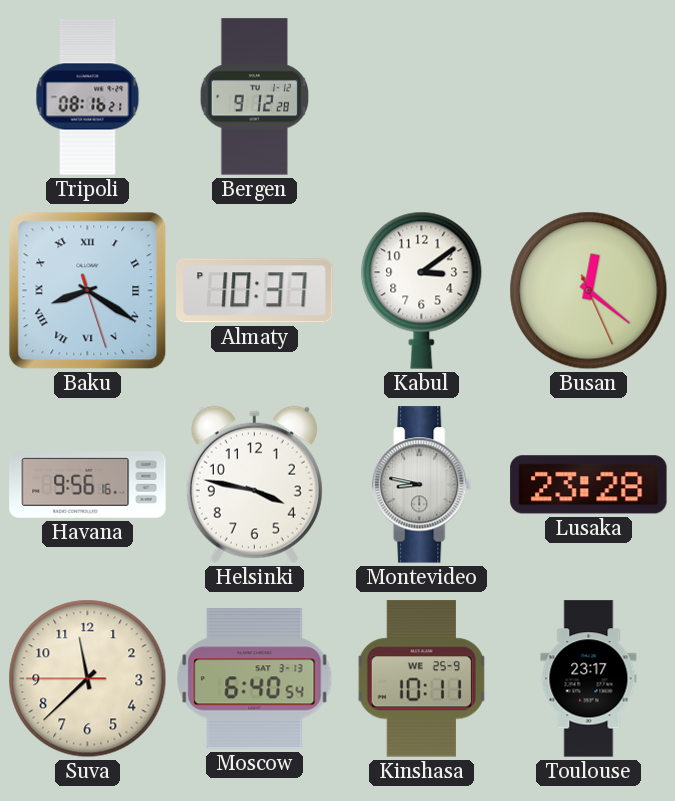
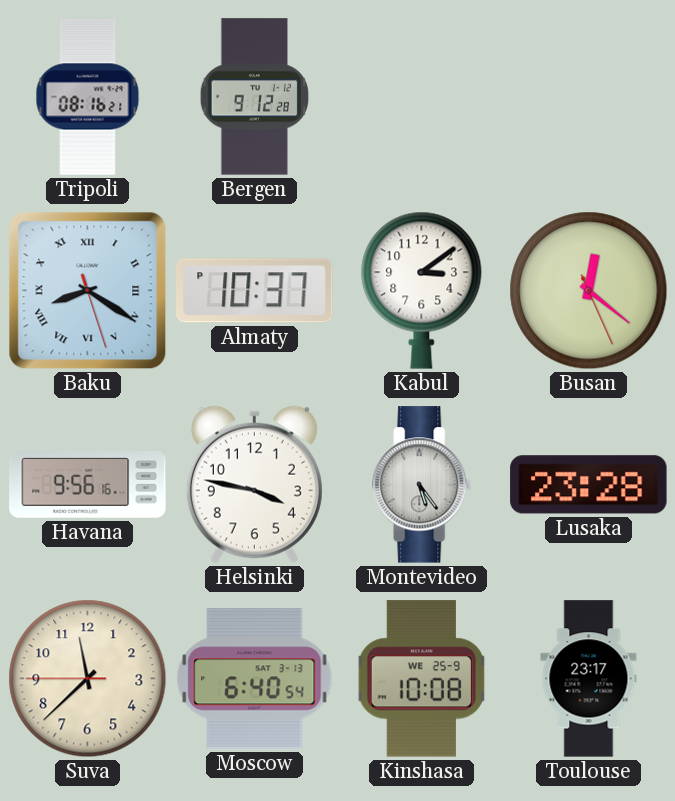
Montevideo: 8:47 -> 5:24
Kinshasa: 10:11 -> 10:08
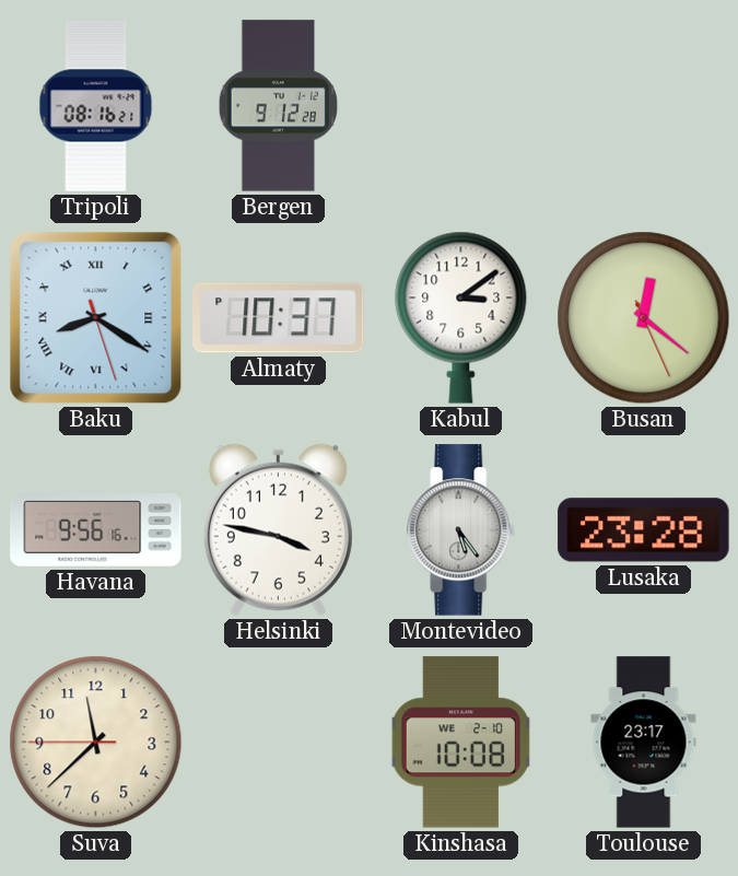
Moscow: 6:40 -> none
Kinshasa date: WE 25-9 -> WE 2-10
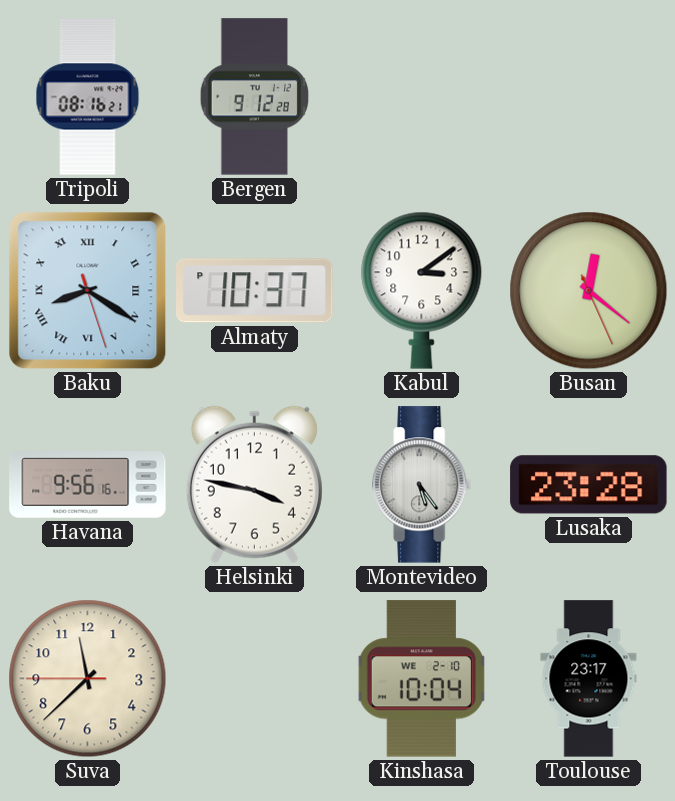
Kinshasa: 10:08 -> 10:04
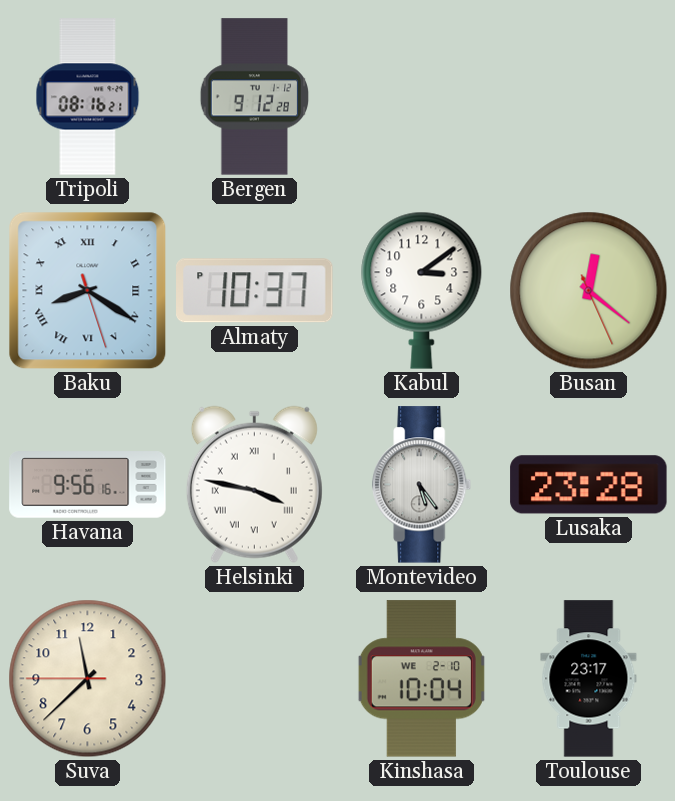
Helsinki numerals: Arabic -> Roman
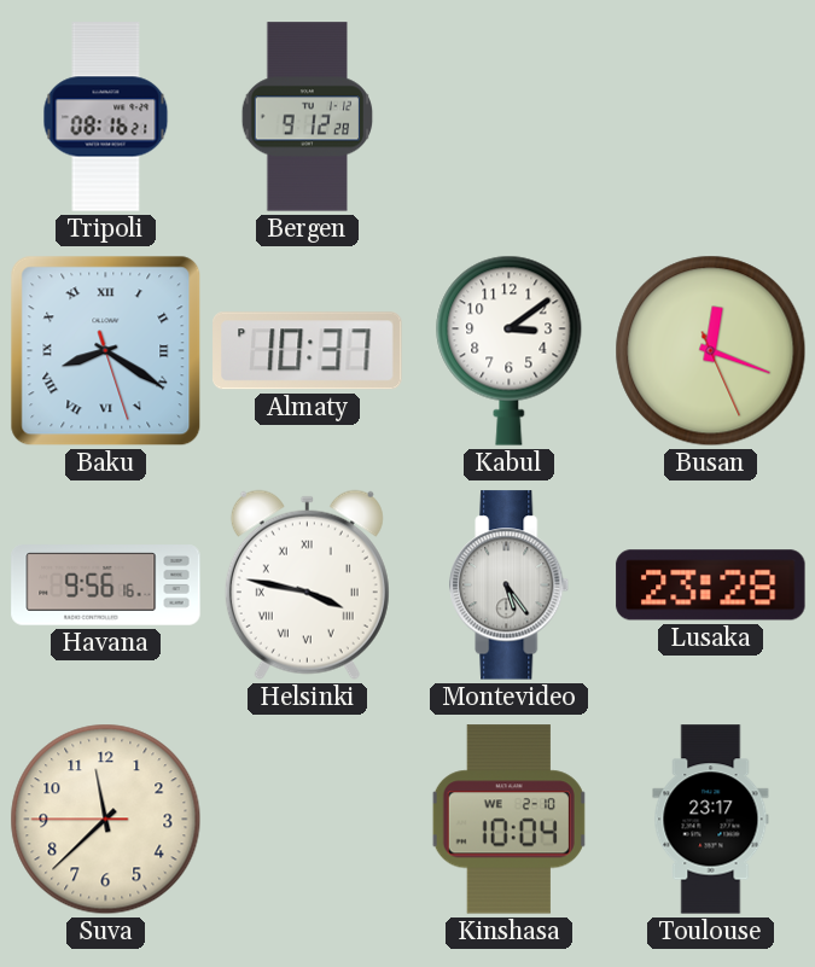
Busan: 12:21 -> 12:18
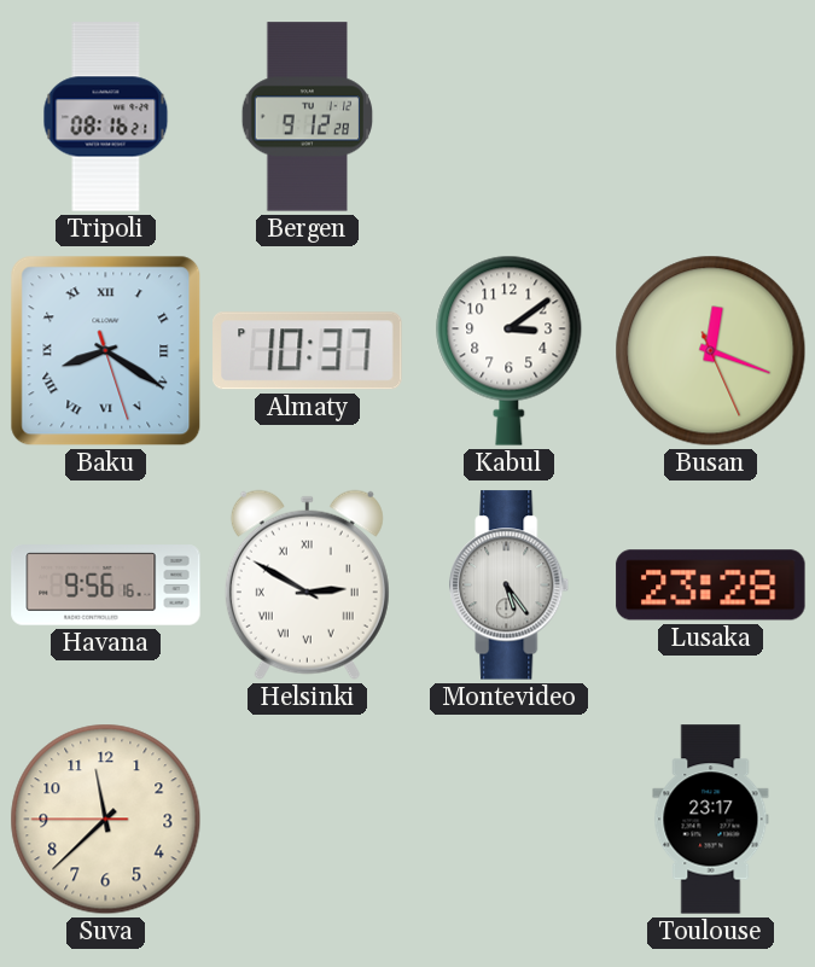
Helsinki: 3:47 -> 2:50
Kinshasa: 10:04 -> none
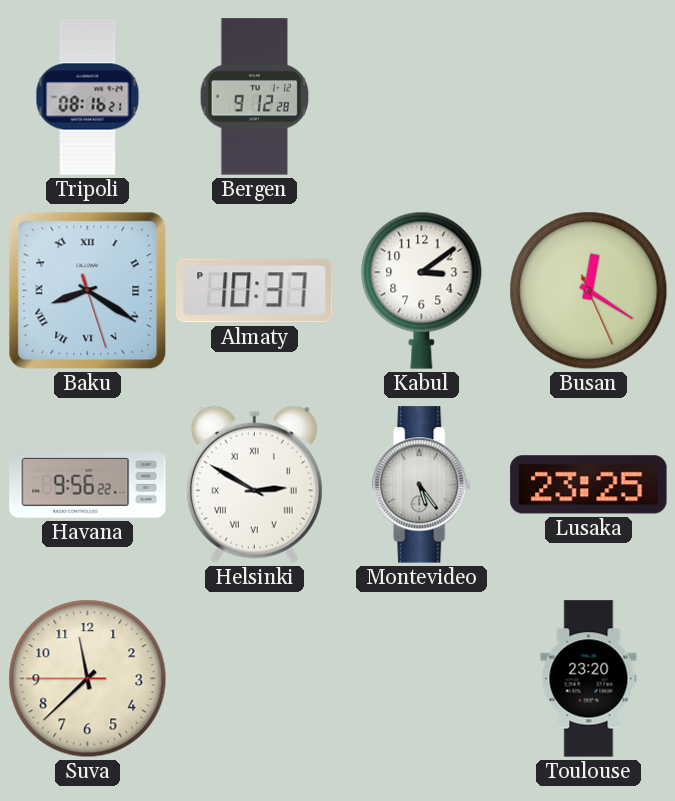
Busan: 12:18 -> 12:20
Havana: 9:56:16 -> 9:56:22
Lusaka: 23:28 -> 23:25
Toulouse: 23:17 -> 23:20
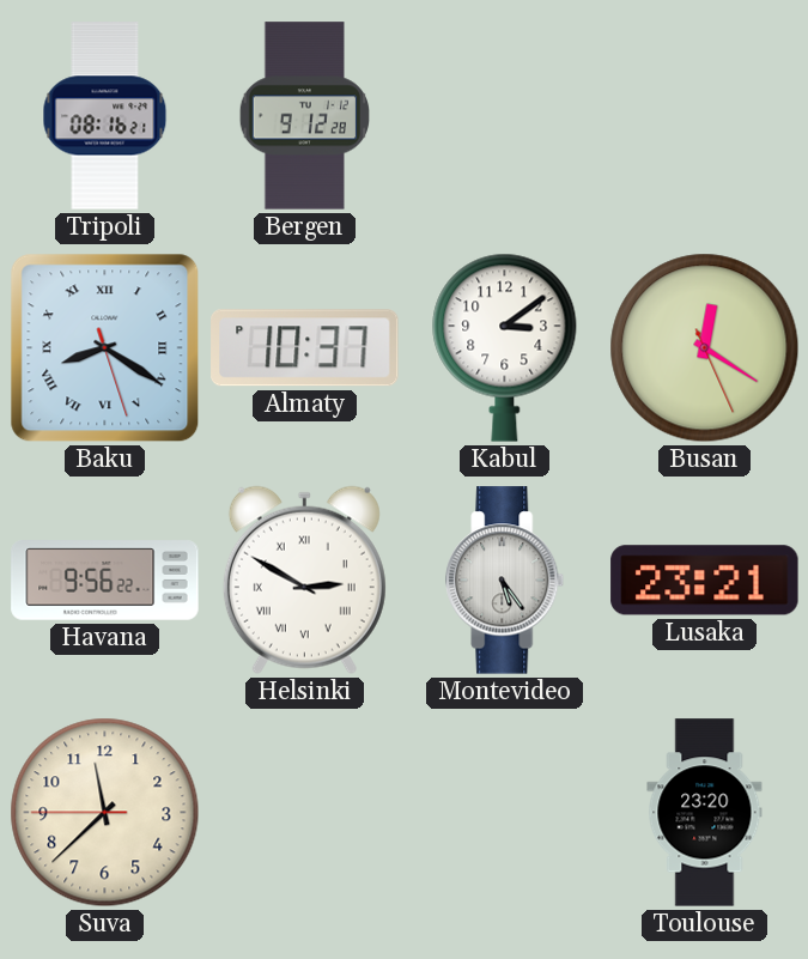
Lusaka: 23:25 -> 23:21
